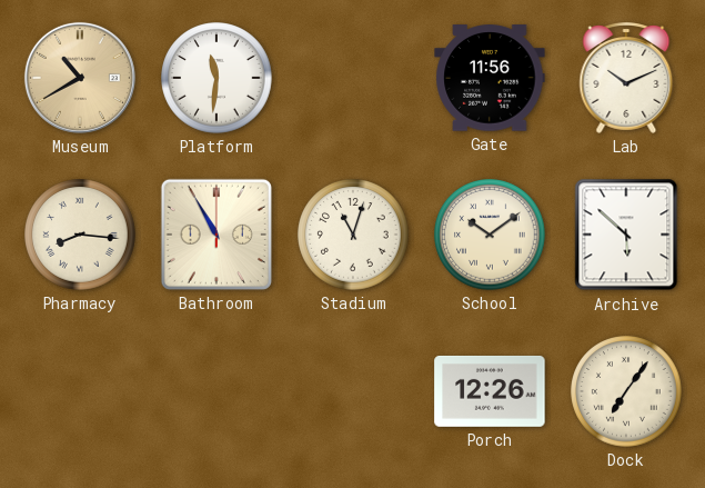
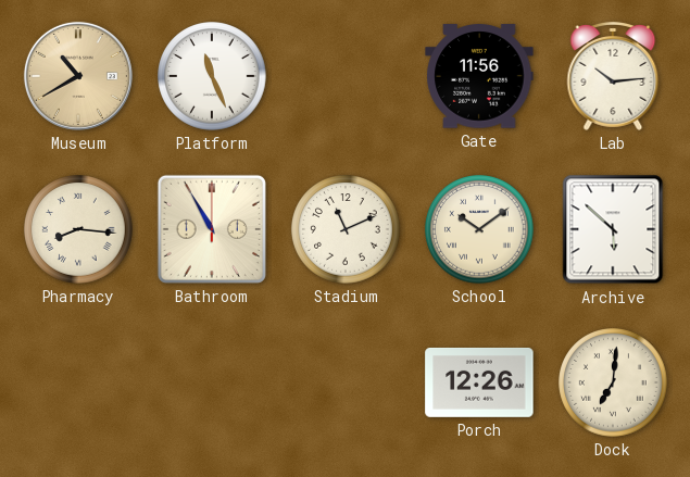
Platform: 11:31 -> 11:26
Lab: 10:11 -> 10:14
Stadium: 11:03 -> 11:11
Dock: 7:06 -> 7:01
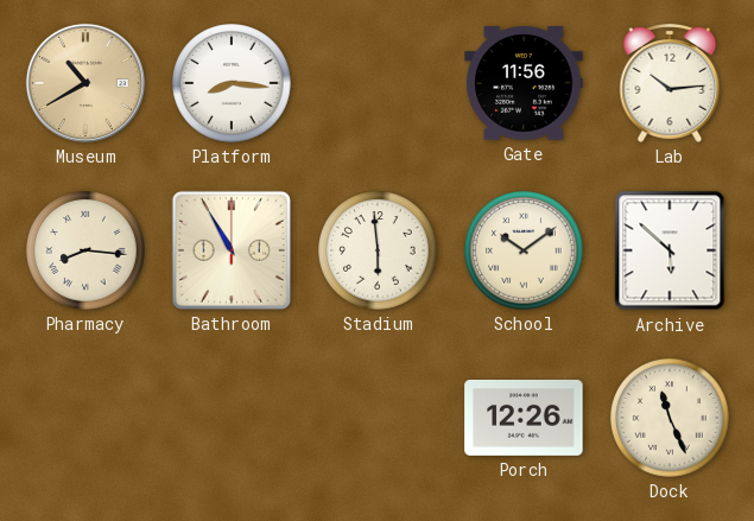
Platform: 11:26 -> 8:16
Stadium: 11:11 -> 5:59
Dock: 7:01 -> 11:26
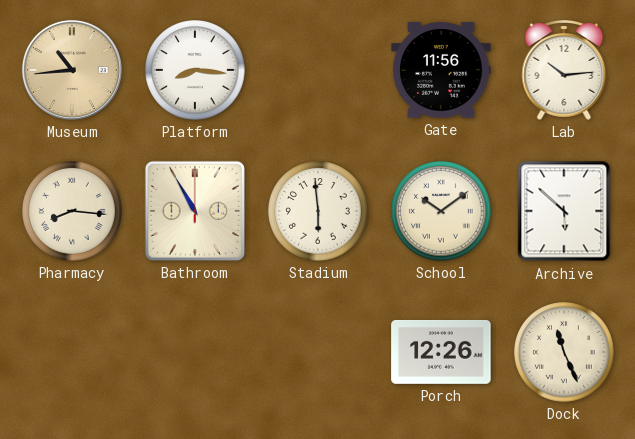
Museum: 10:40 -> 10:44
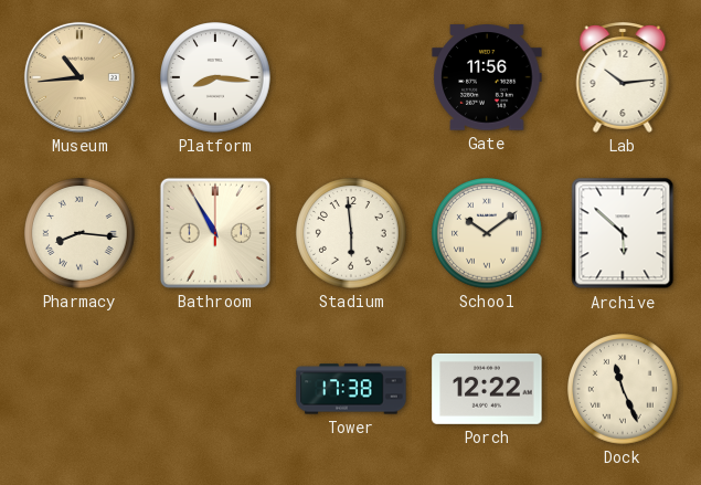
Tower: none -> 17:38
Porch: 12:26 -> 12:22
